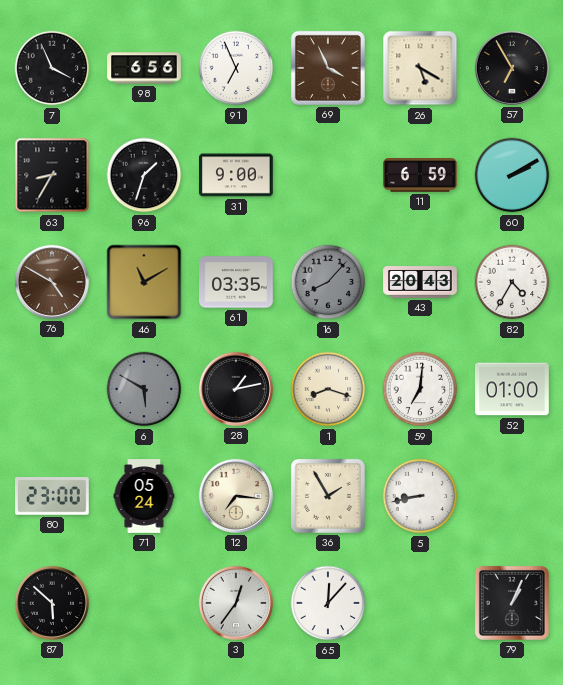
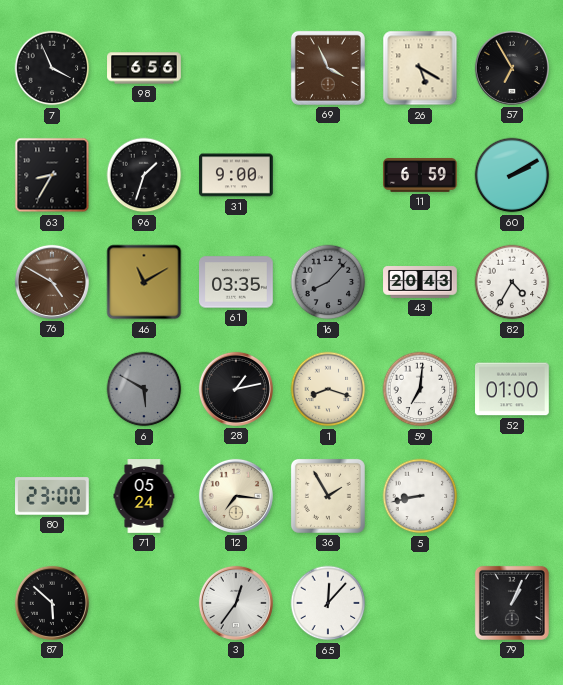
91: 6:56 -> none
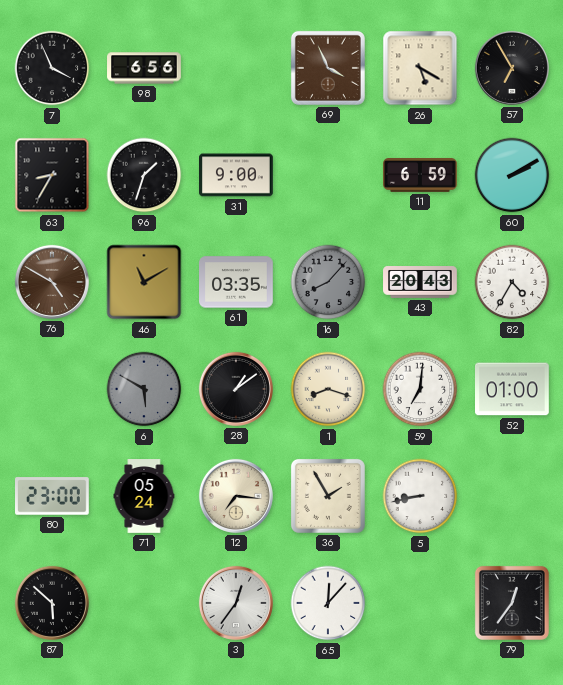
28: 1:13 -> 1:09
79: 1:04 -> 12:36
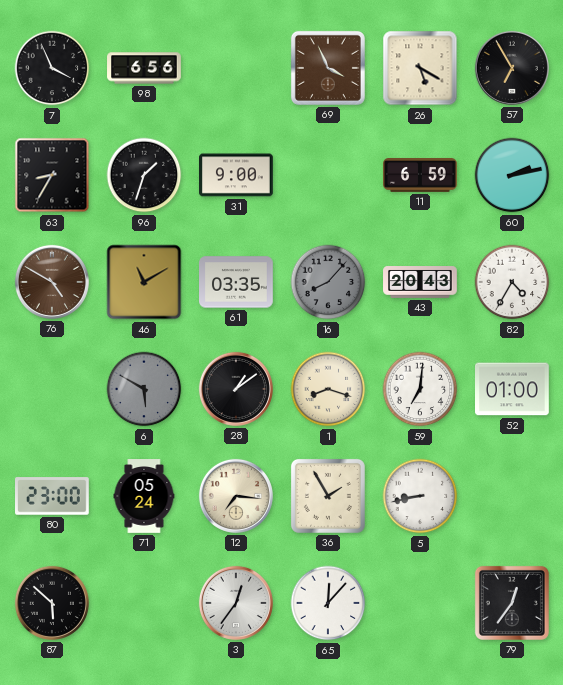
60: 2:10 -> 2:13
